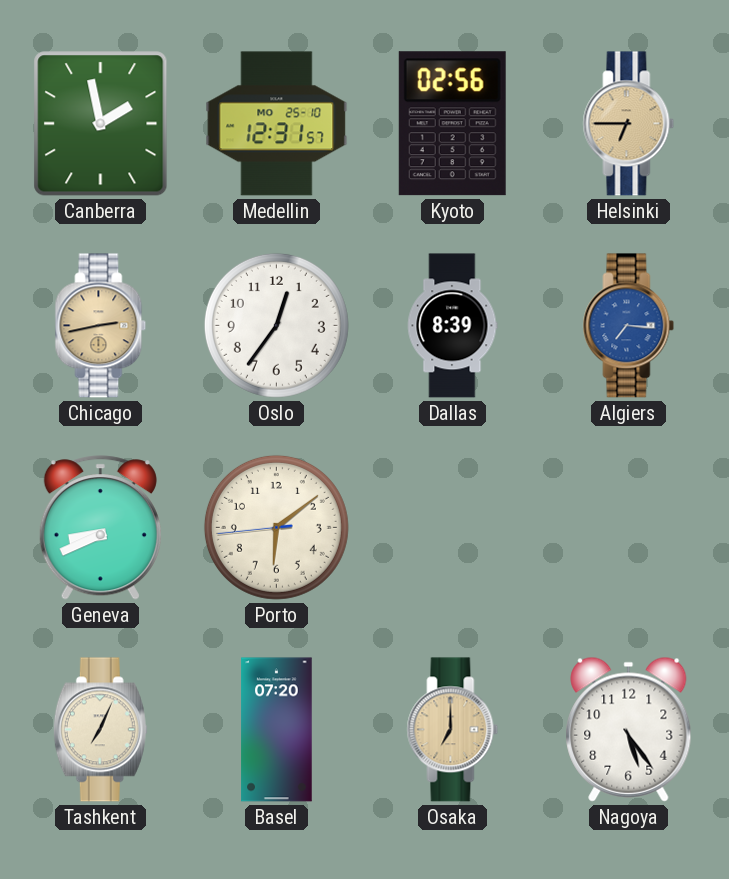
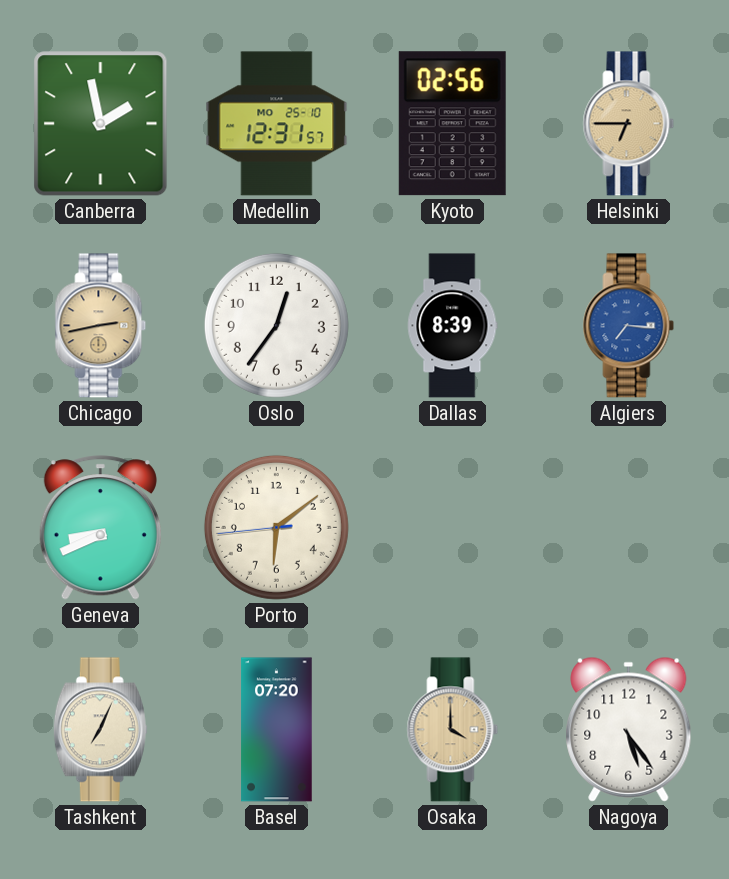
Osaka: 7:00 -> 4:00
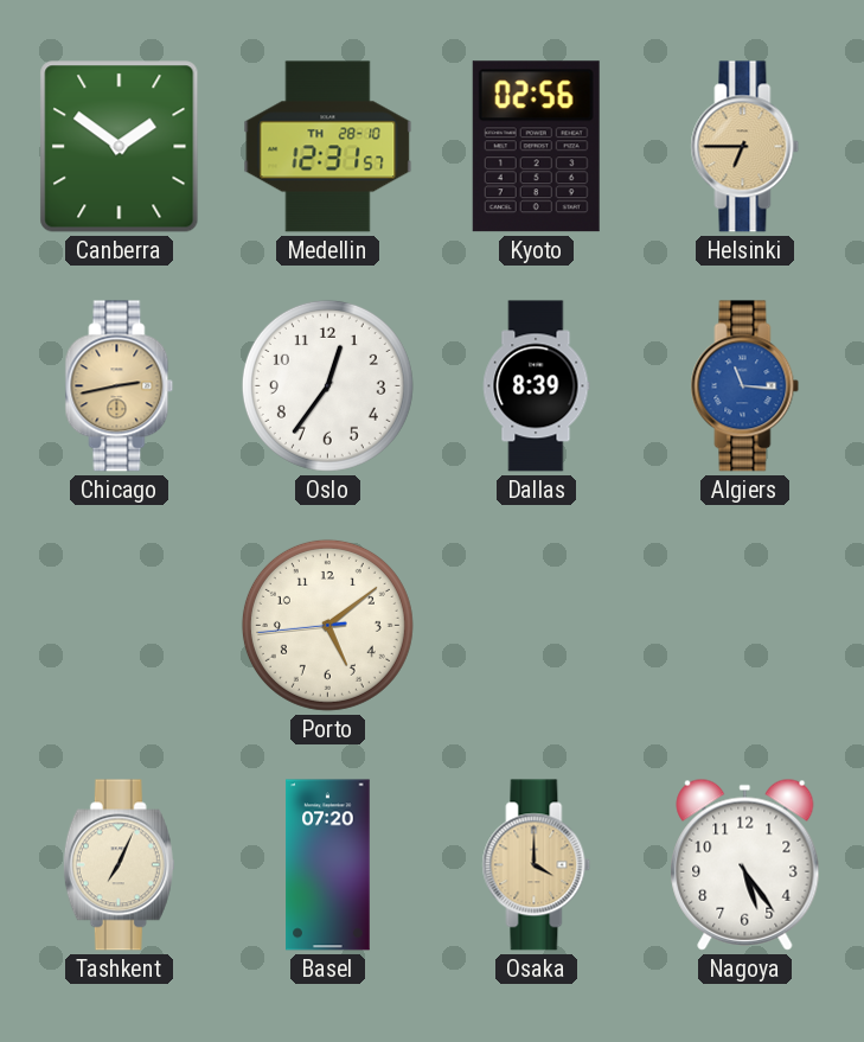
Canberra: 1:58 -> 1:51
Medellin date: MO 25-10 -> TH 28-10
Algiers: 7:16 -> 11:16
Geneva: 8:41 -> none
Porto: 6:08 -> 5:08
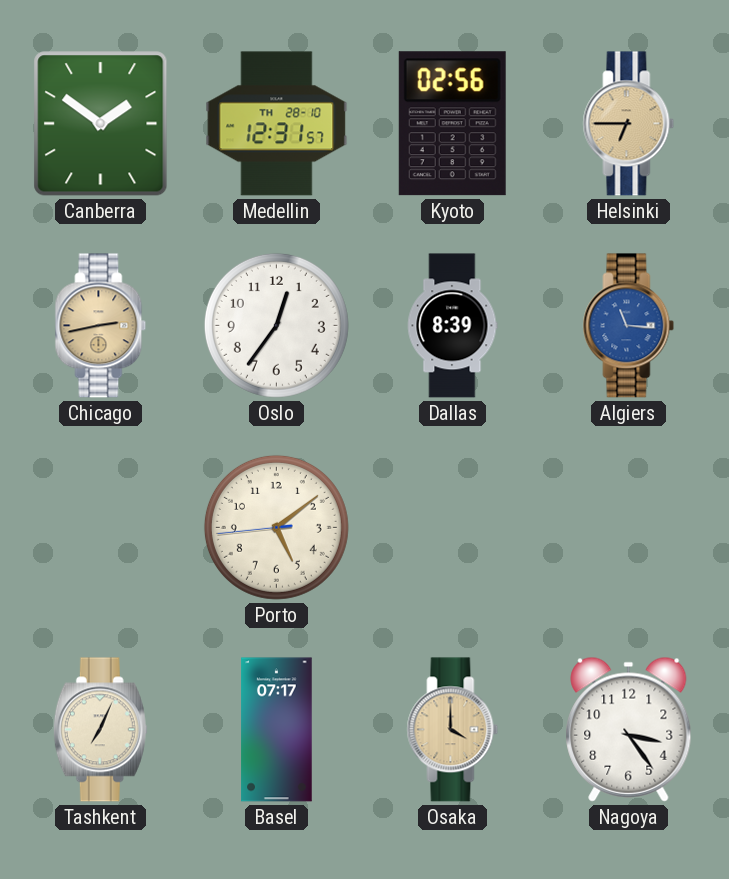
Basel: 07:20 -> 07:17
Nagoya: 5:24 -> 3:24
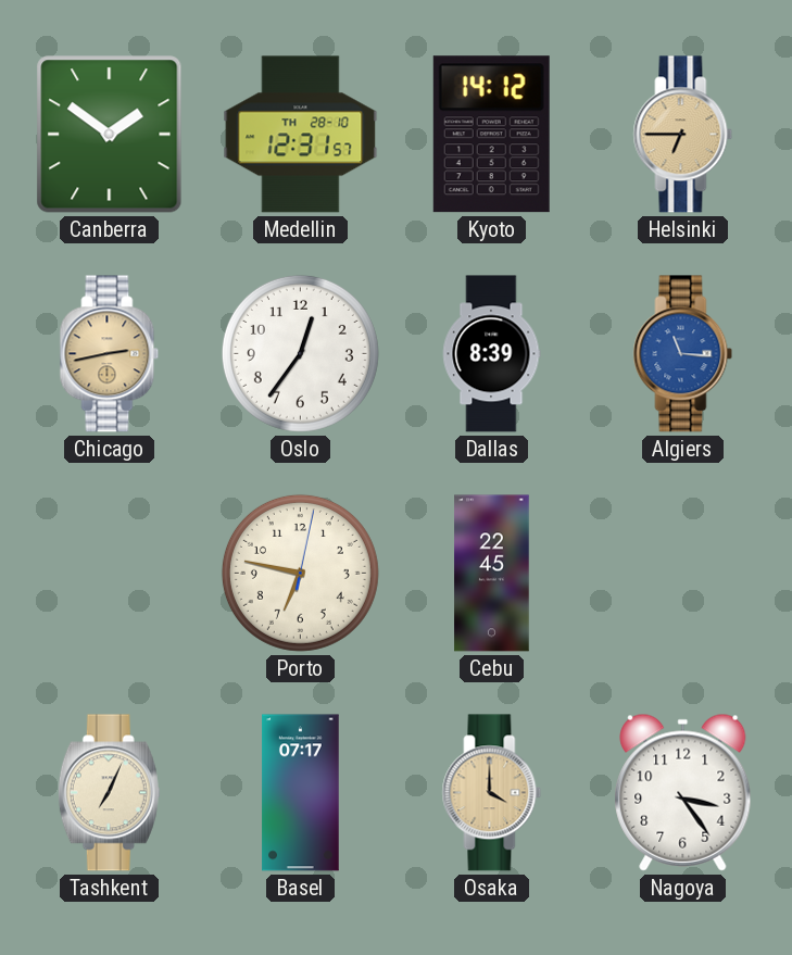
Kyoto: 02:56 -> 14:12
Porto: 5:08 -> 6:47
Cebu: none -> 22:45
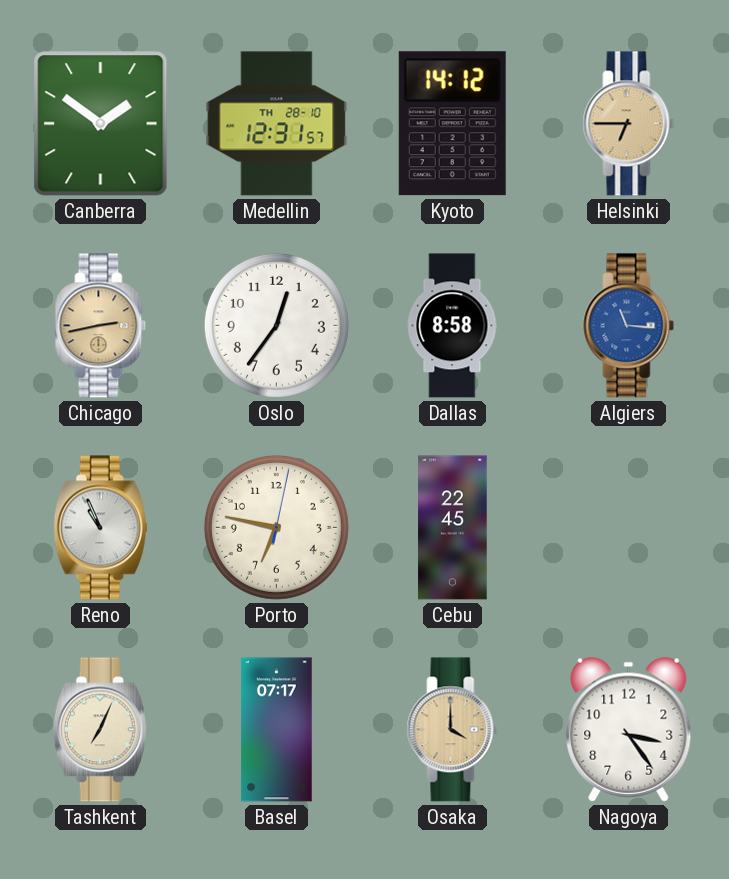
Dallas: 8:39 -> 8:58
Reno: none -> 10:56
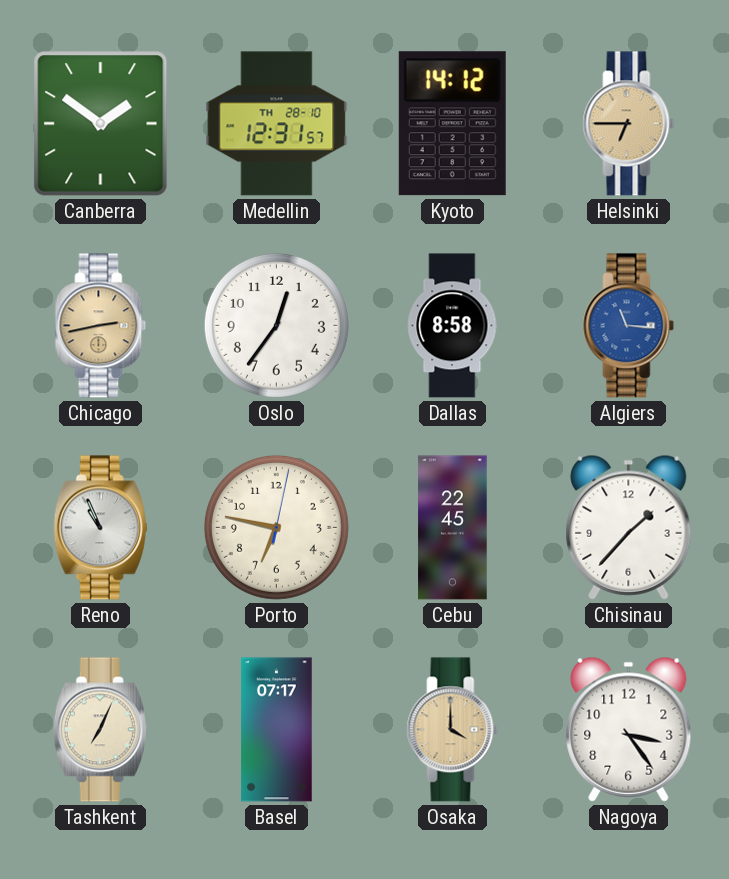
Chisinau: none -> 1:37
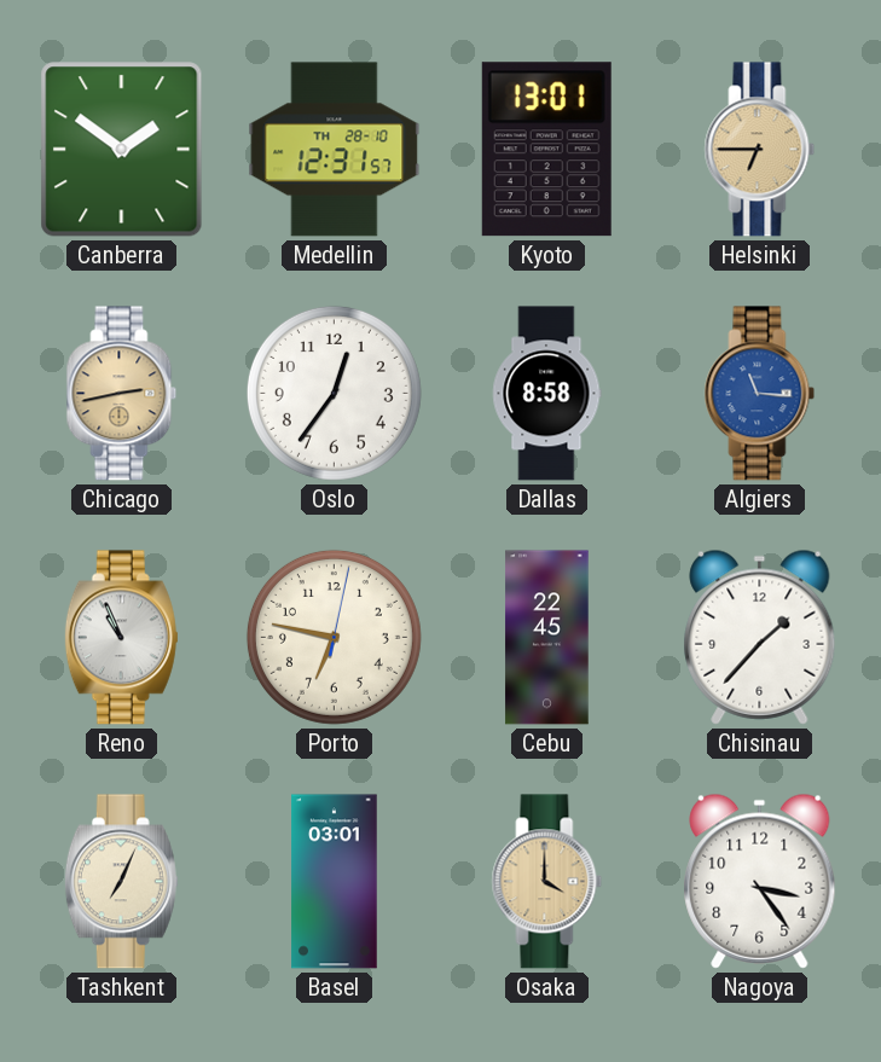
Kyoto: 14:12 -> 13:01
Basel: 07:17 -> 03:01
